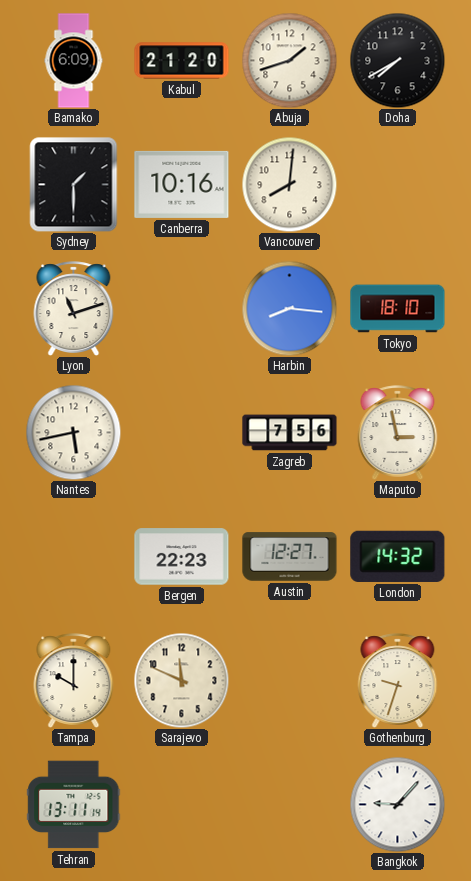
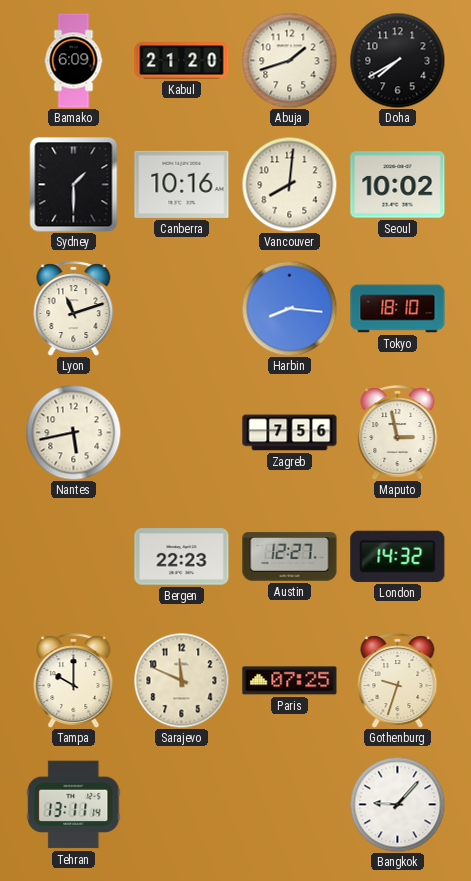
Seoul: none -> 10:02
Paris: none -> 07:25
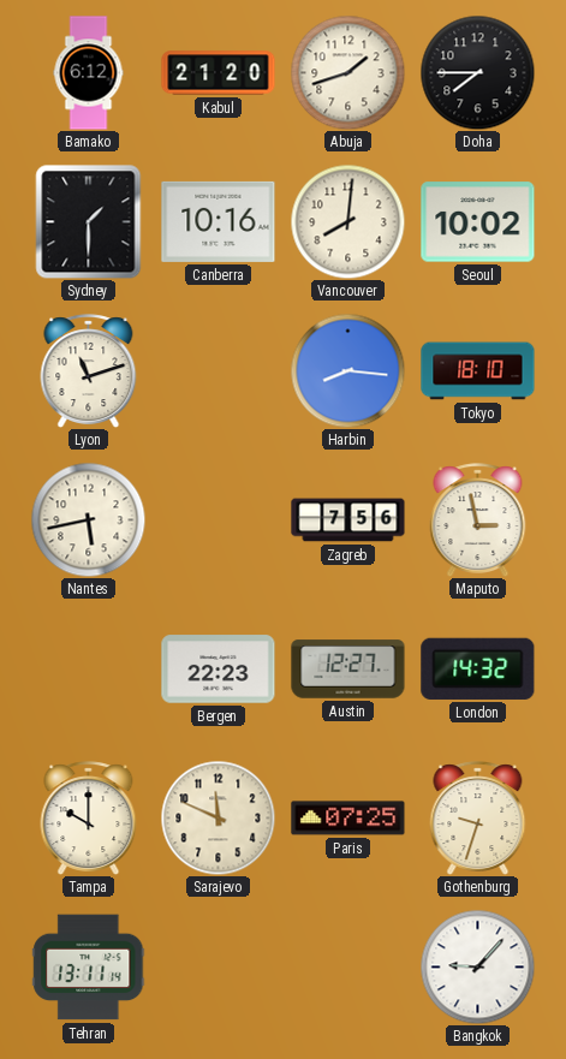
Bamako: 6:09 -> 6:12
Doha: 7:40 -> 7:45
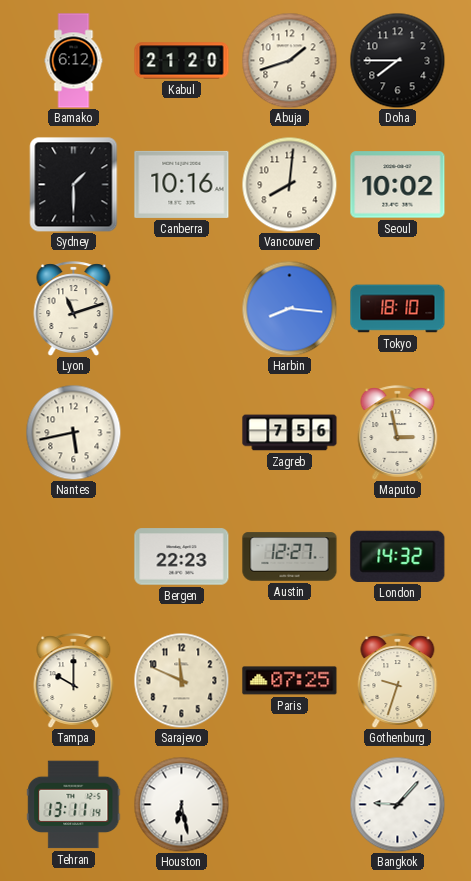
Houston: none -> 6:28
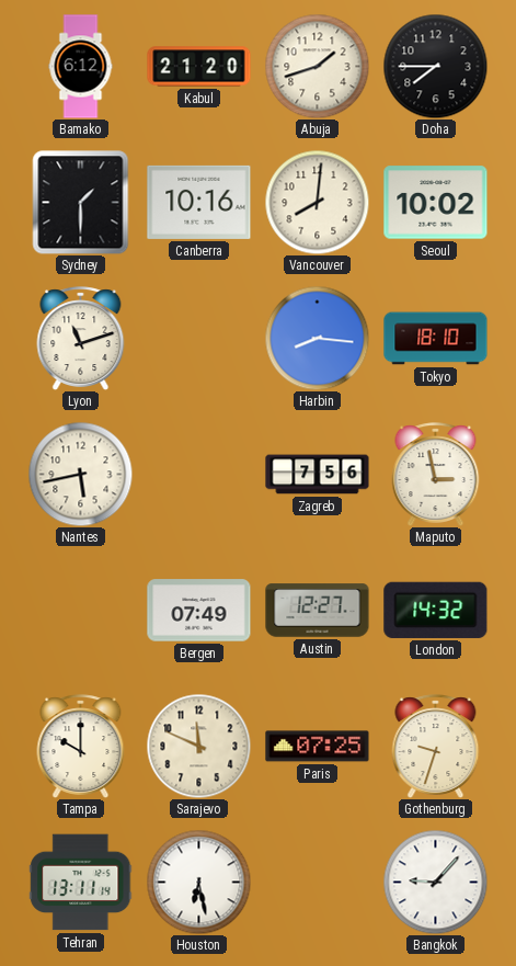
Bergen: 22:23 -> 07:49
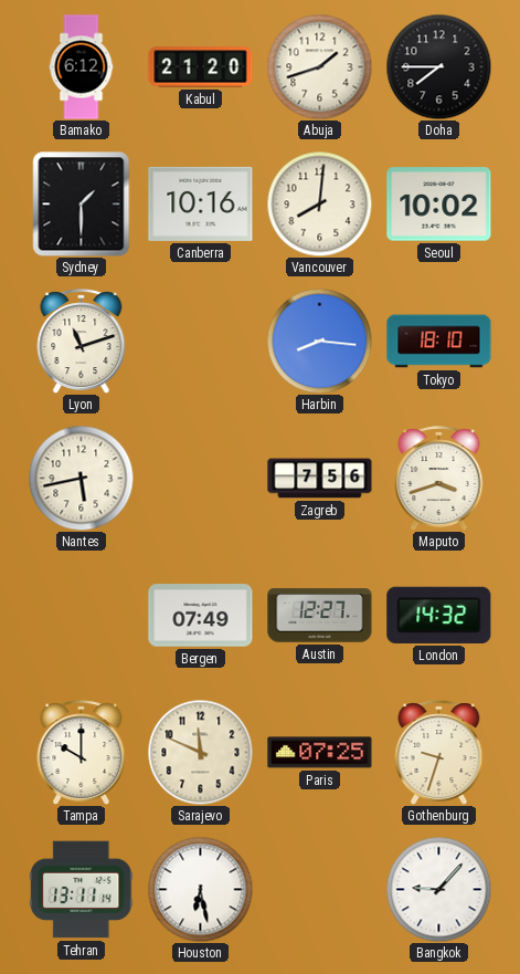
Maputo: 2:58 -> 3:42
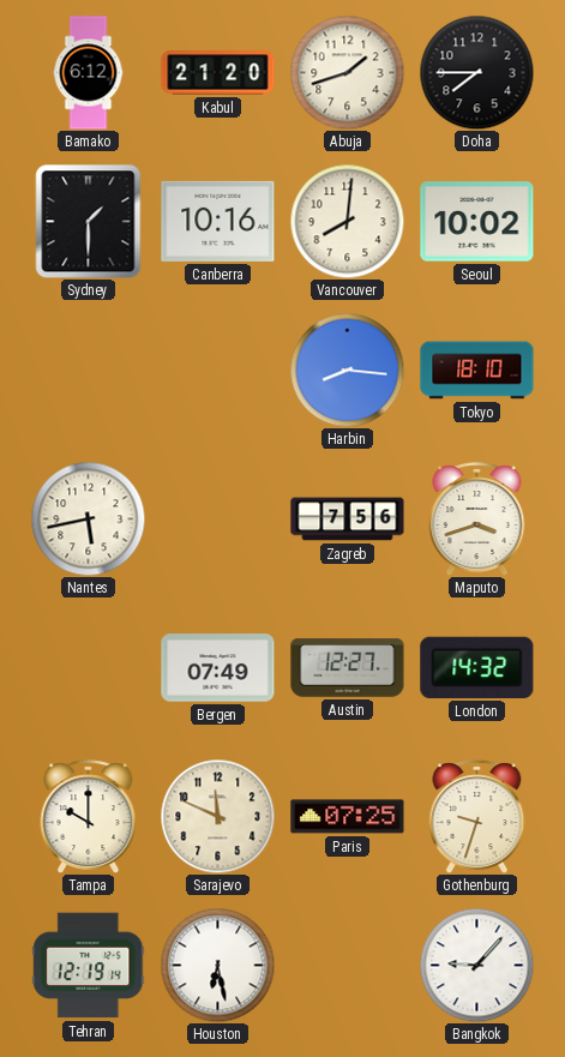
Lyon: 11:12 -> none
Tehran: 13:11 -> 12:19
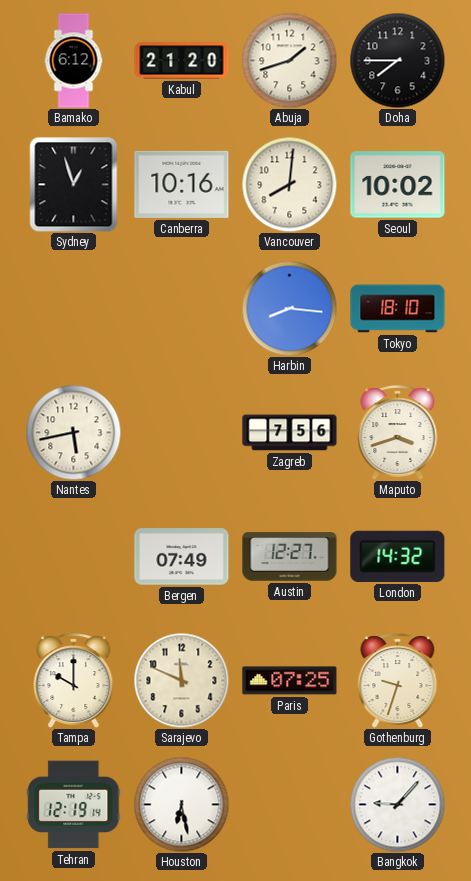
Sydney: 1:30 -> 12:57
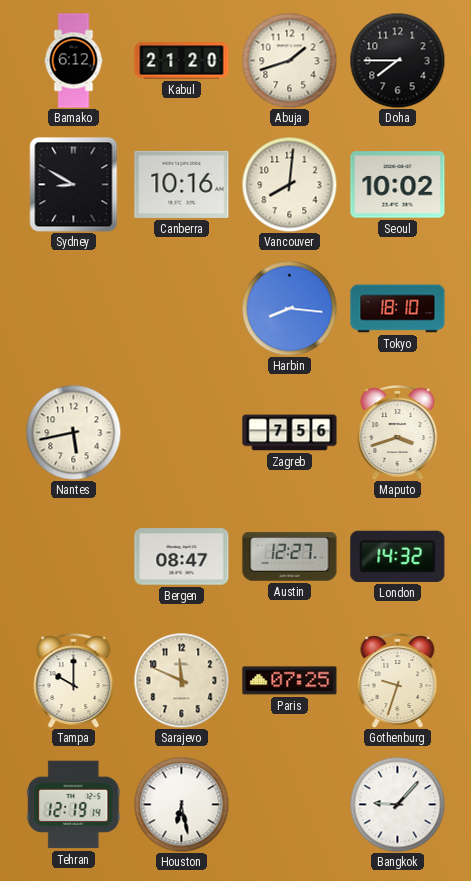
Sydney: 12:57 -> 8:50
Bergen: 07:49 -> 08:47
